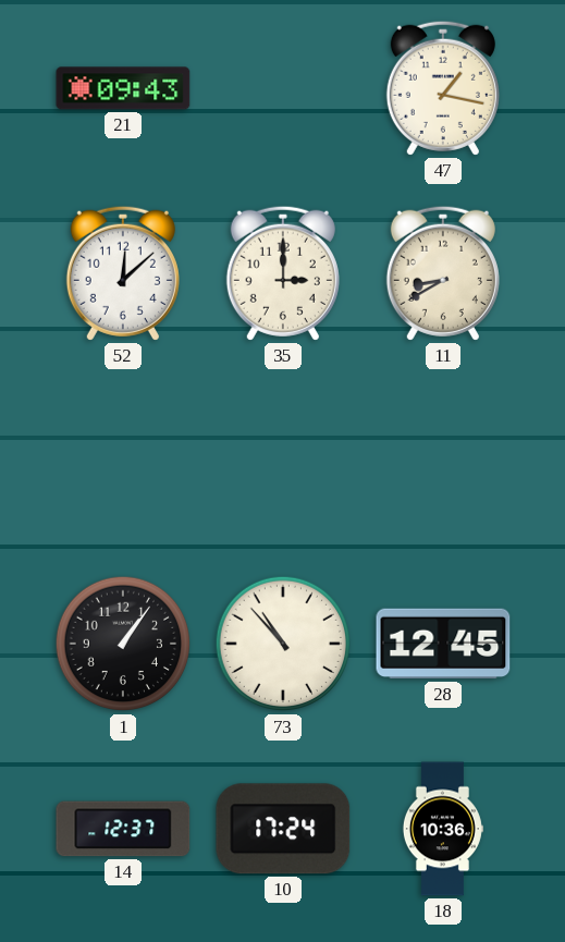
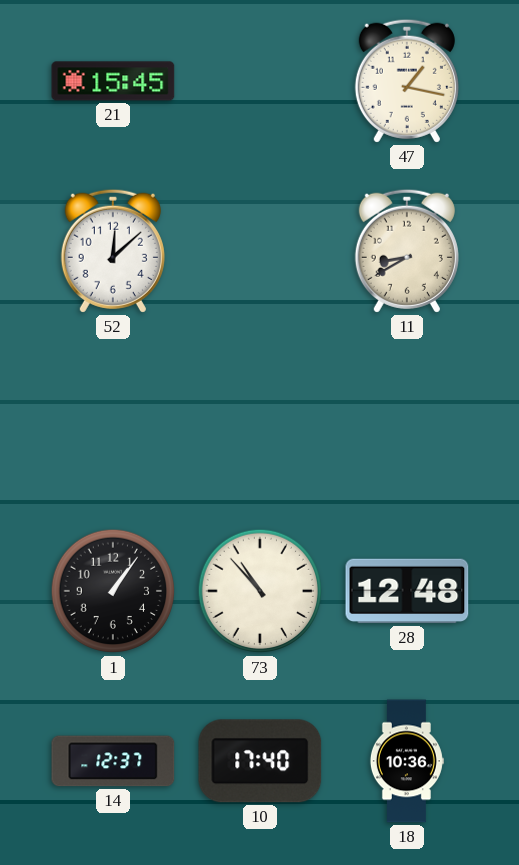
21: 09:43 -> 15:45
35: 3:00 -> none
28: 12:45 -> 12:48
10: 17:24 -> 17:40
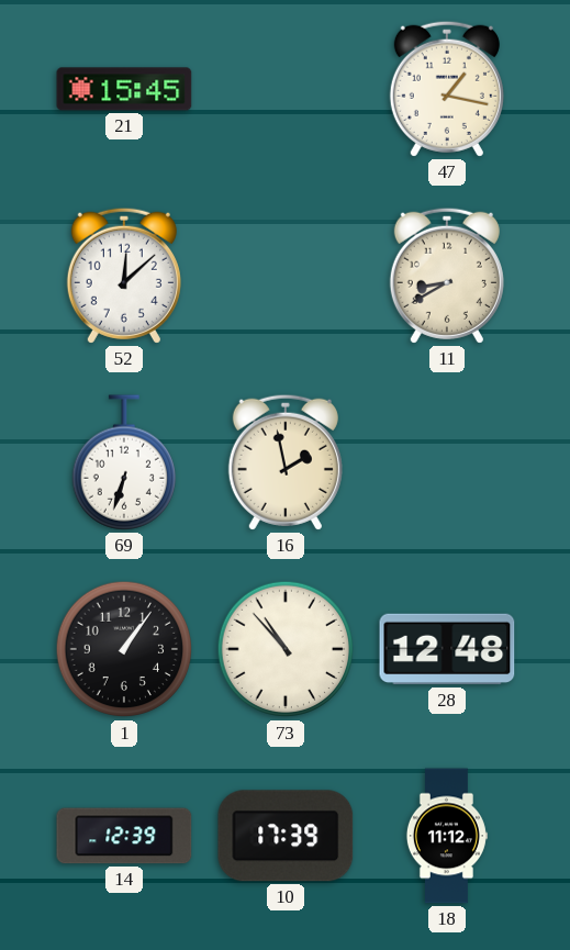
69: none -> 6:33
16: none -> 1:58
14: 12:37 -> 12:39
10: 17:40 -> 17:39
18: 10:36 -> 11:12
